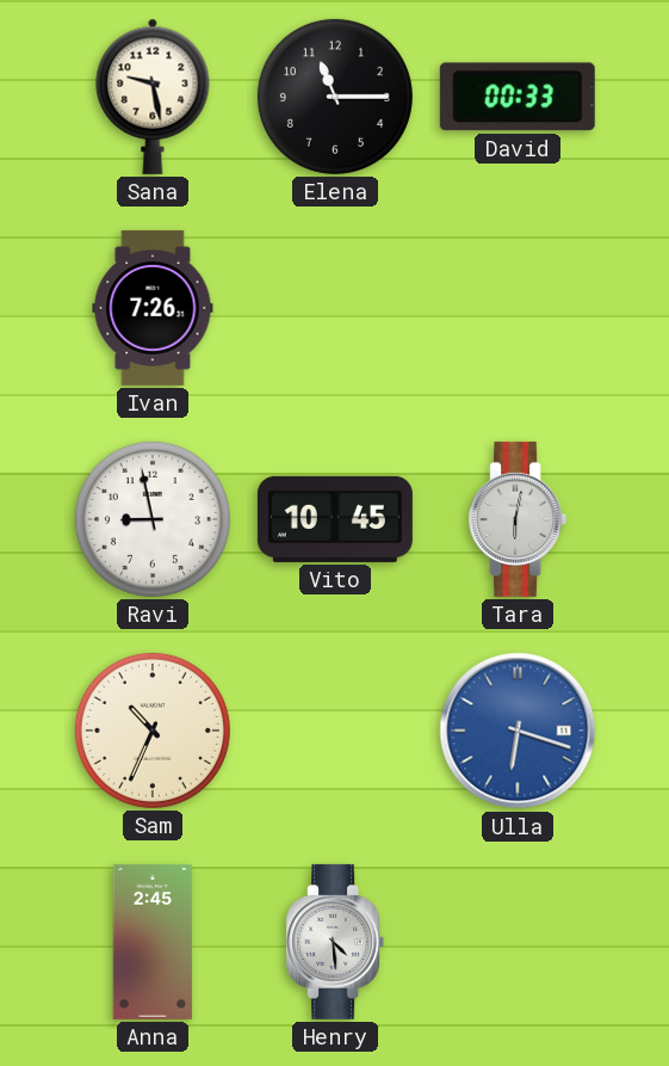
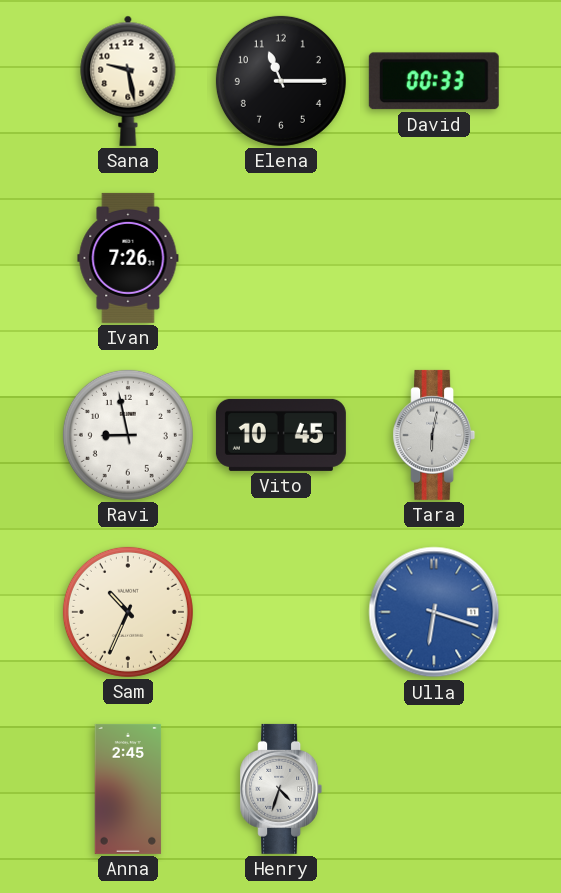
Henry: 4:29 -> 4:33
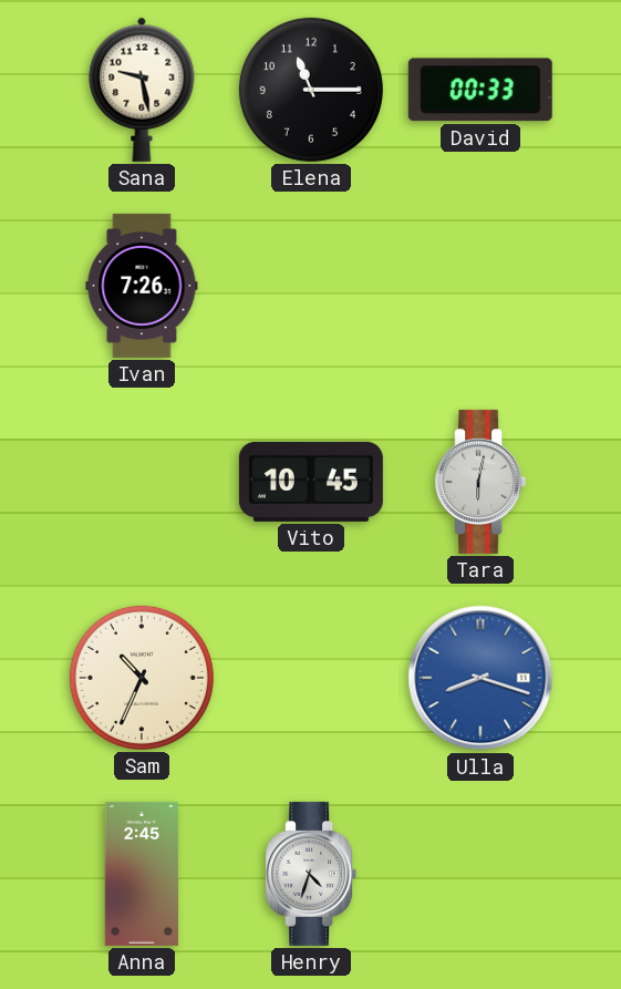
Ravi: 8:58 -> none
Ulla: 6:18 -> 8:18
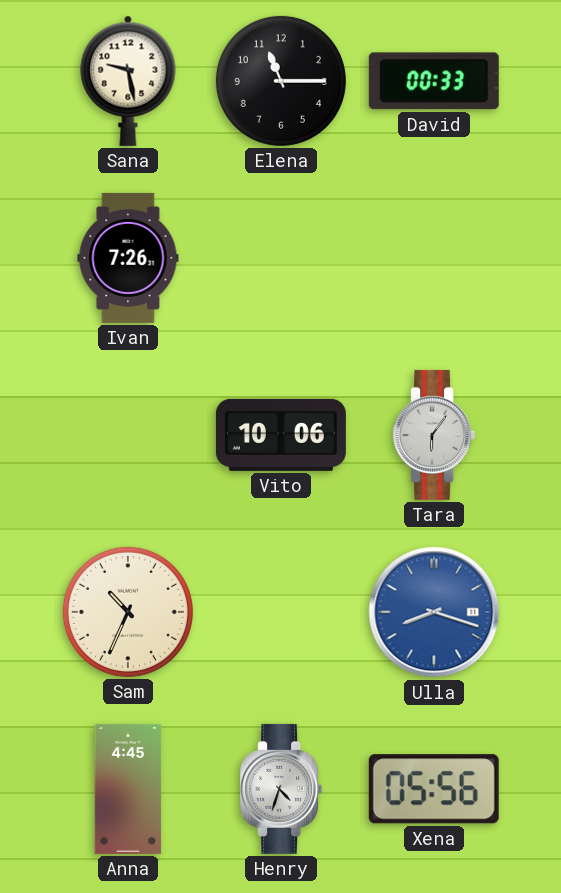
Vito: 10:45 -> 10:06
Tara: 6:02 -> 6:06
Anna: 2:45 -> 4:45
Xena: none -> 05:56
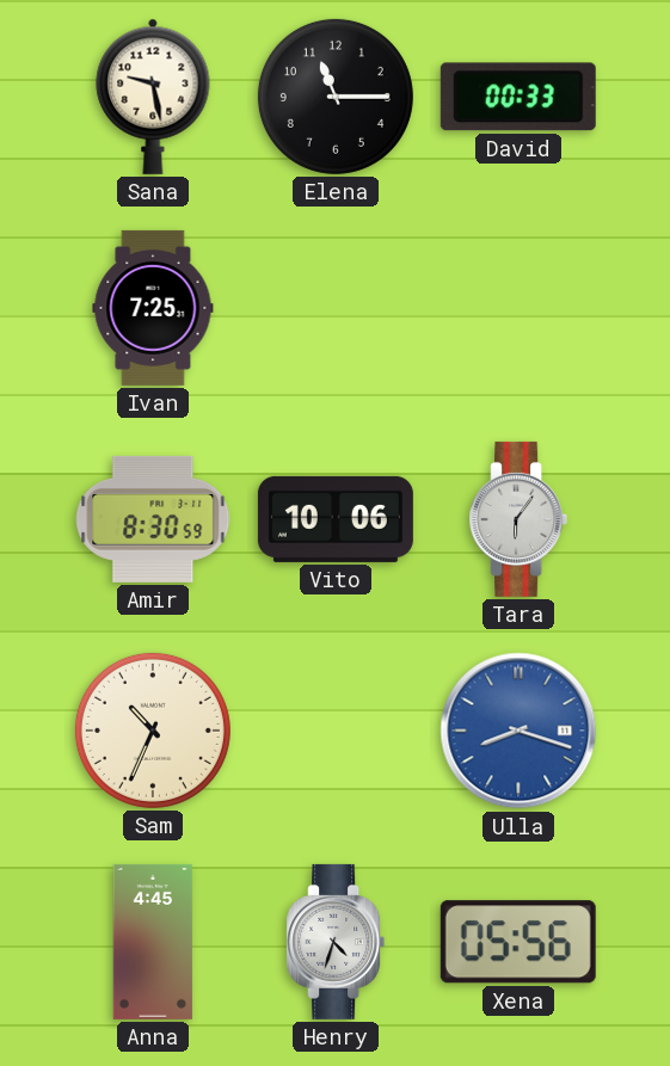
Ivan: 7:26 -> 7:25
Amir: none -> 8:30
